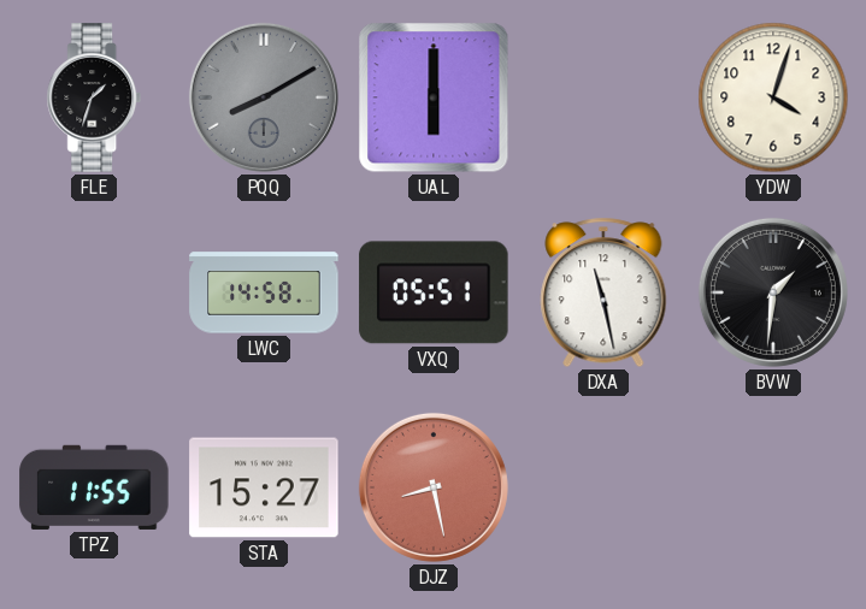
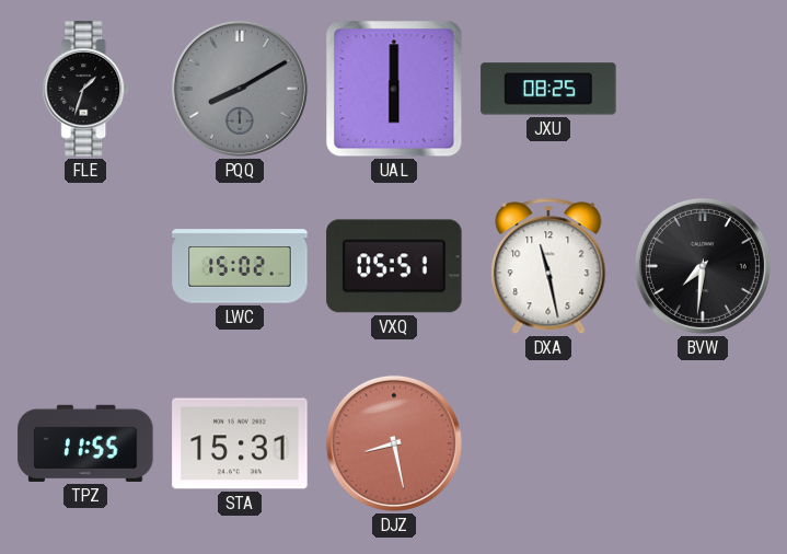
JXU: none -> 08:25
YDW: 4:03 -> none
LWC: 14:58 -> 15:02
BVW: 1:31 -> 7:31
STA: 15:27 -> 15:31
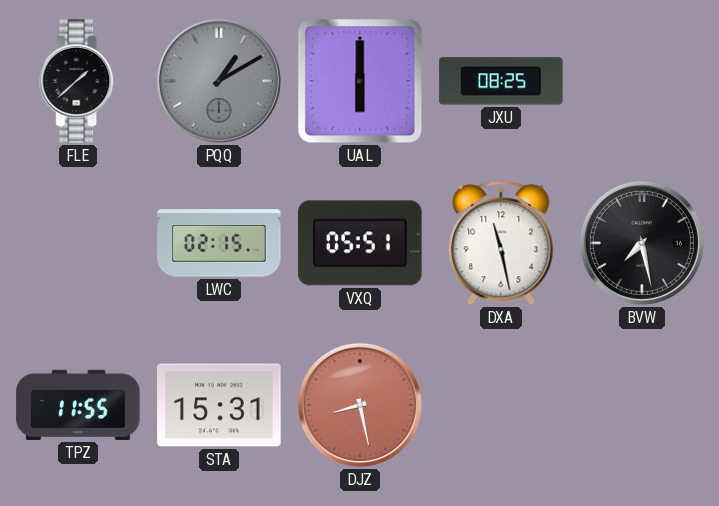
FLE: 1:33 -> 1:38
PQQ: 8:10 -> 1:10
LWC: 15:02 -> 02:15
BVW: 7:31 -> 7:28
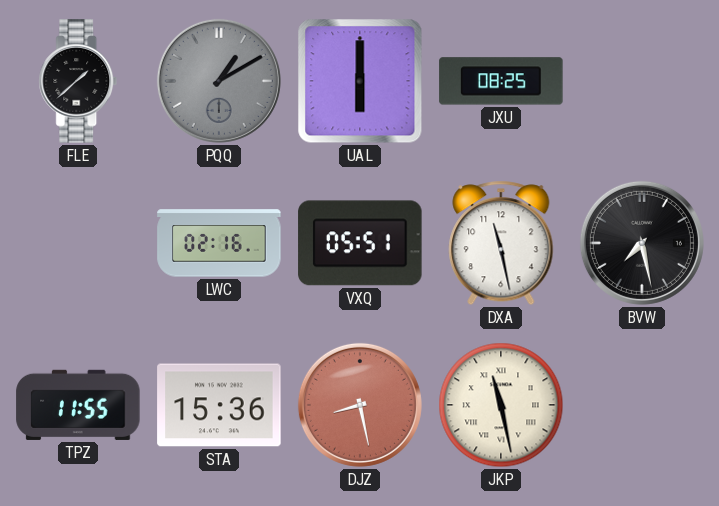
LWC: 02:15 -> 02:16
STA: 15:31 -> 15:36
JKP: none -> 11:28
